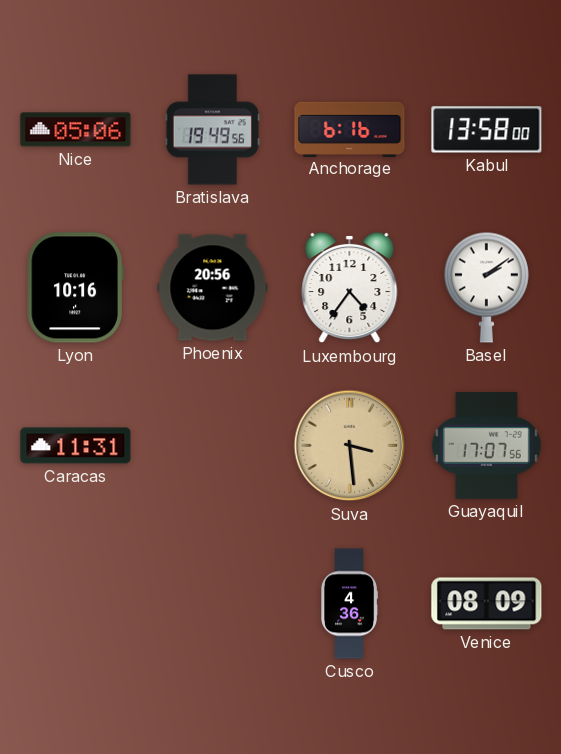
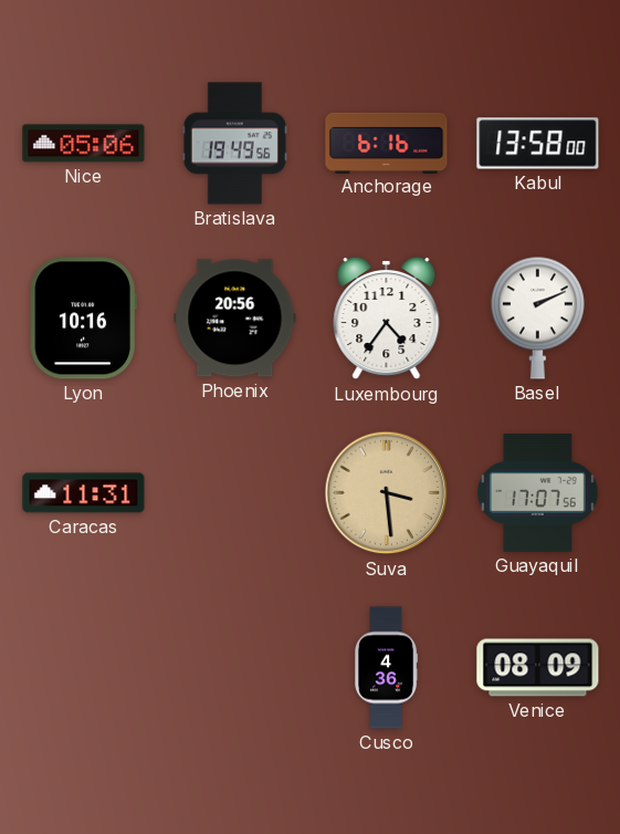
Basel: 2:09 -> 2:11
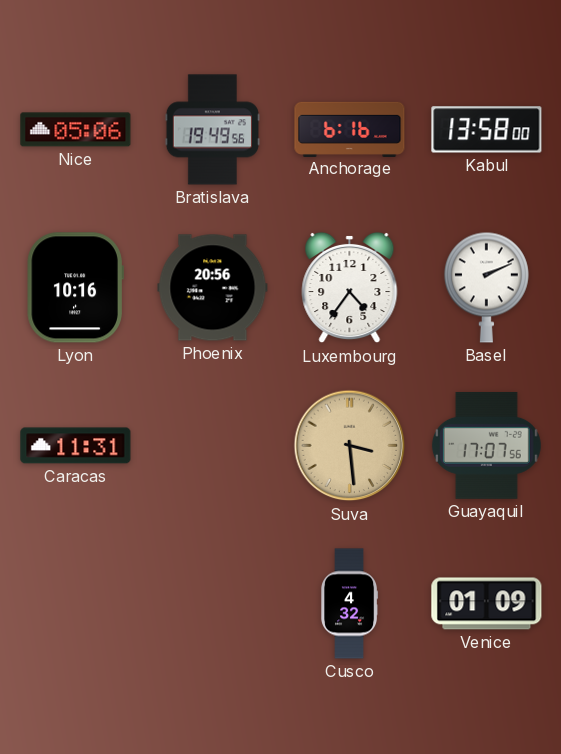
Cusco: 4:36 -> 4:32
Venice: 08:09 -> 01:09
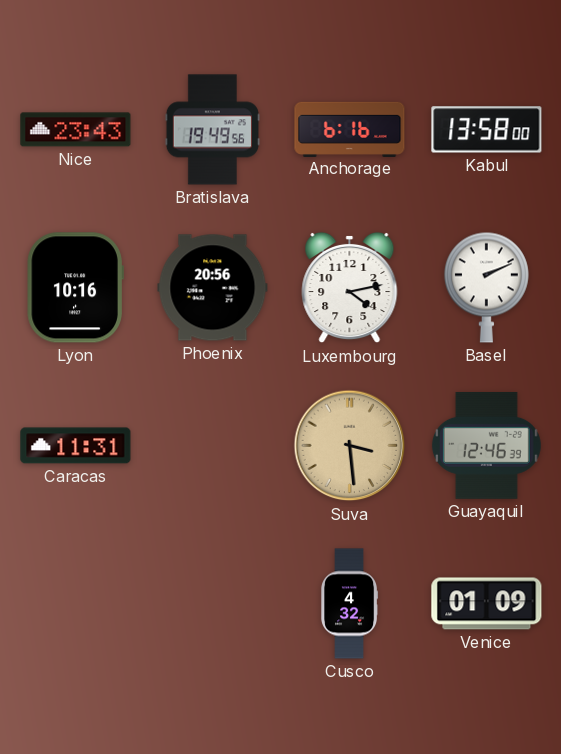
Nice: 05:06 -> 23:43
Luxembourg: 4:36 -> 4:13
Guayaquil: 17:07 -> 12:46
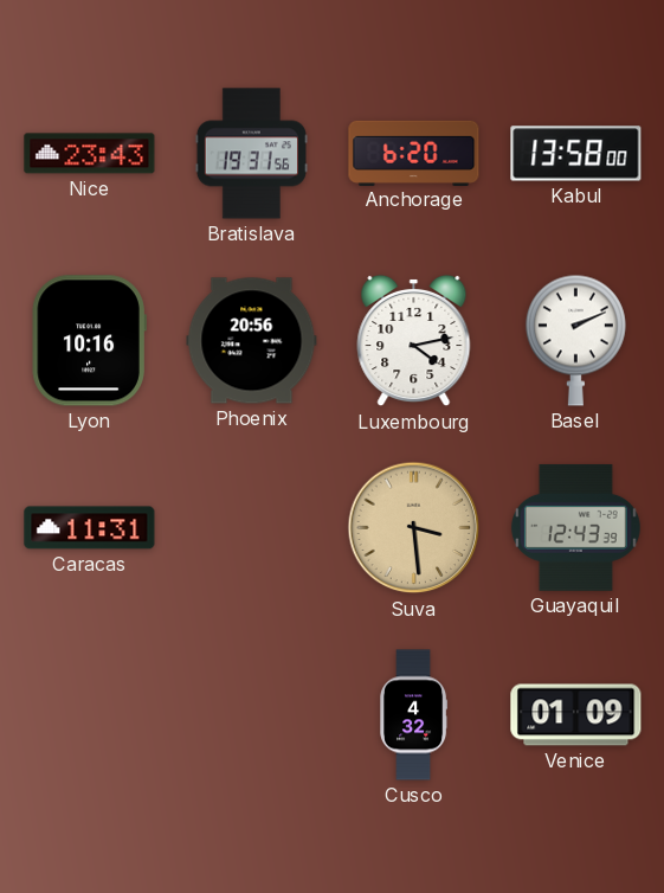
Bratislava: 19:49 -> 19:31
Anchorage: 6:16 -> 6:20
Guayaquil: 12:46 -> 12:43
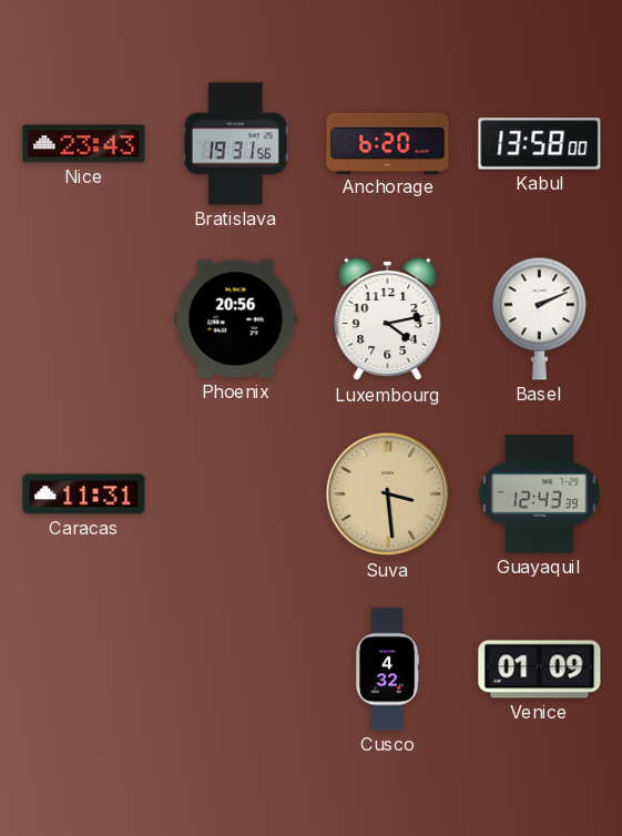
Lyon: 10:16 -> none
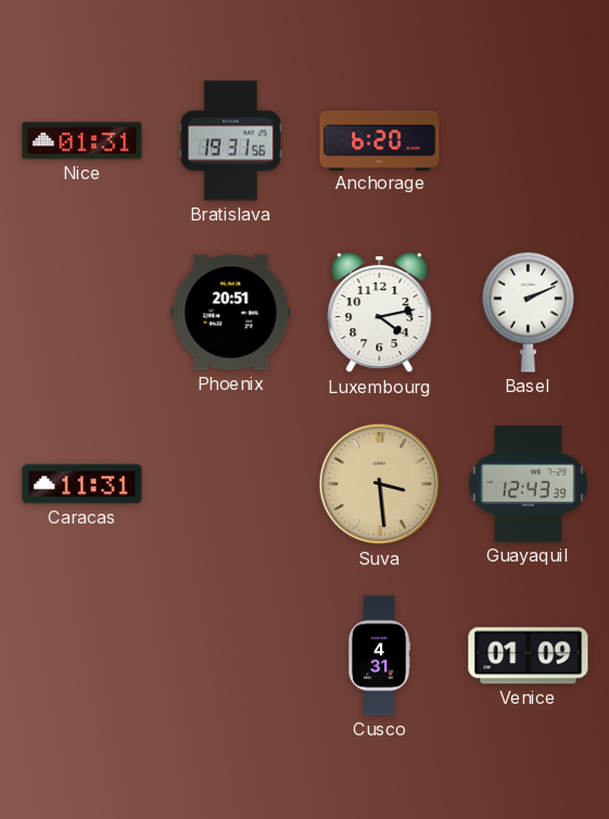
Nice: 23:43 -> 01:31
Kabul: 13:58 -> none
Phoenix: 20:56 -> 20:51
Cusco: 4:32 -> 4:31
